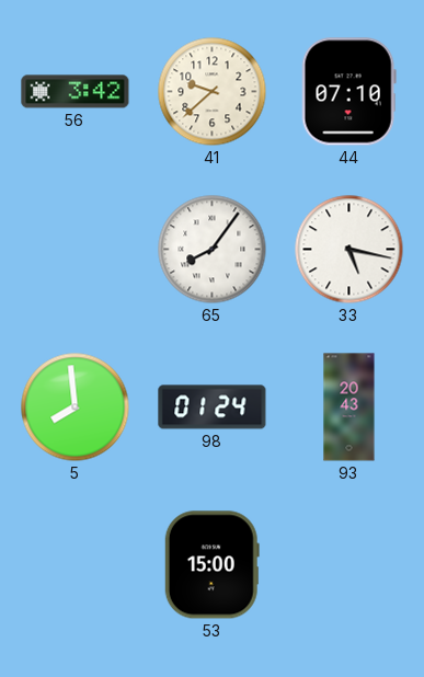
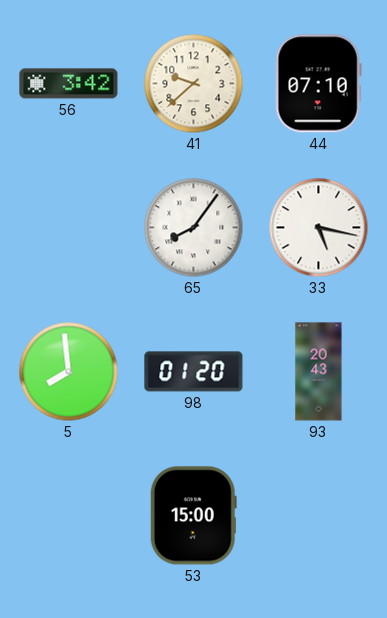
98: 01:24 -> 01:20
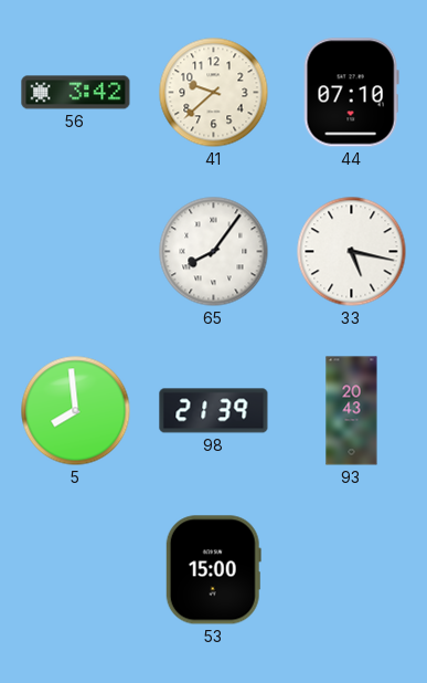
98: 01:20 -> 21:39
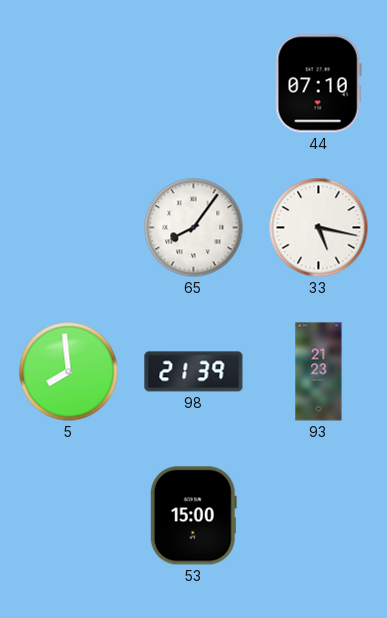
56: 3:42 -> none
41: 9:38 -> none
93: 20:43 -> 21:23
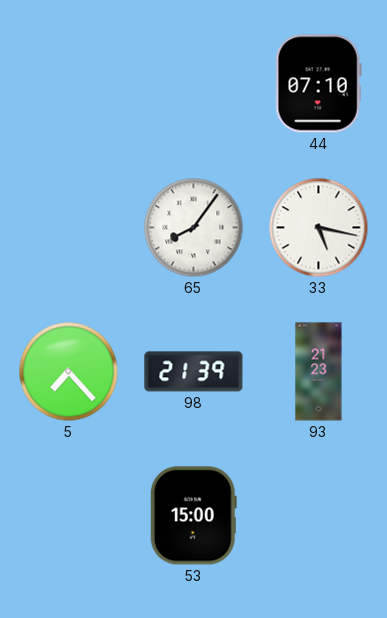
5: 7:59 -> 7:23
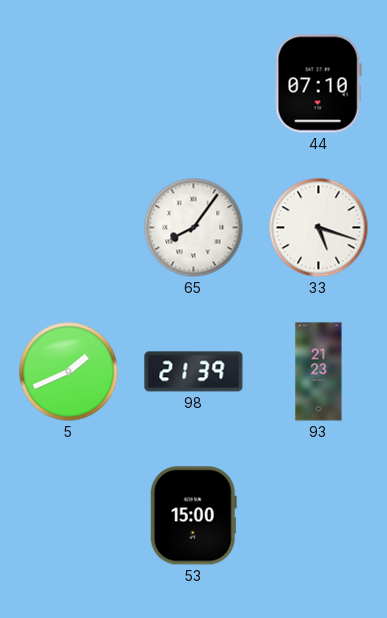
33: 5:17 -> 5:18
5: 7:23 -> 1:41
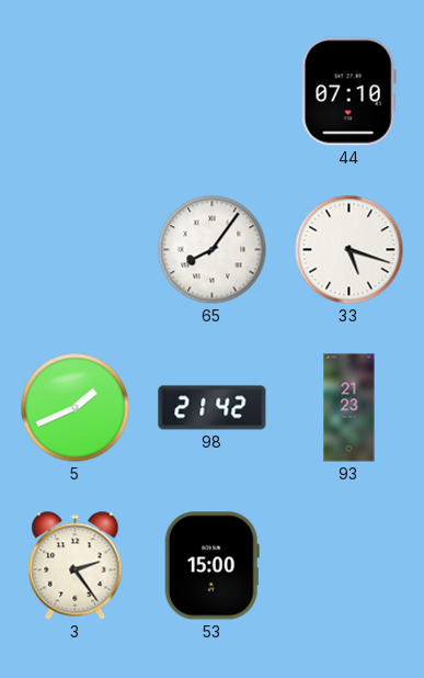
98: 21:39 -> 21:42
3: none -> 2:24
